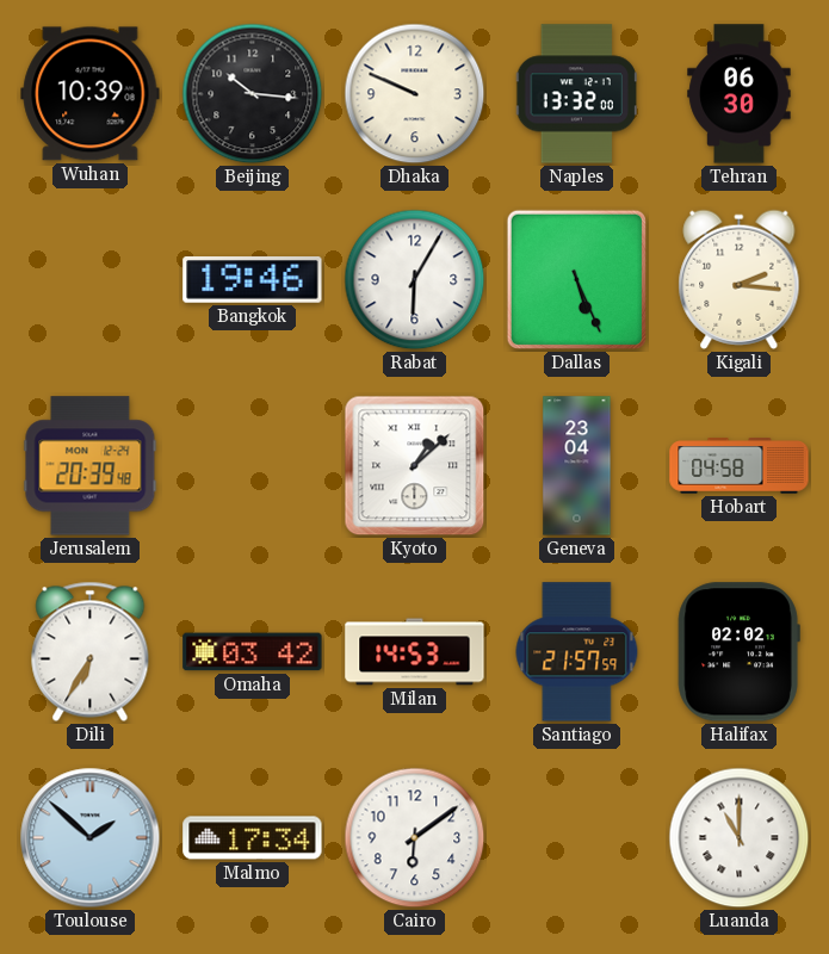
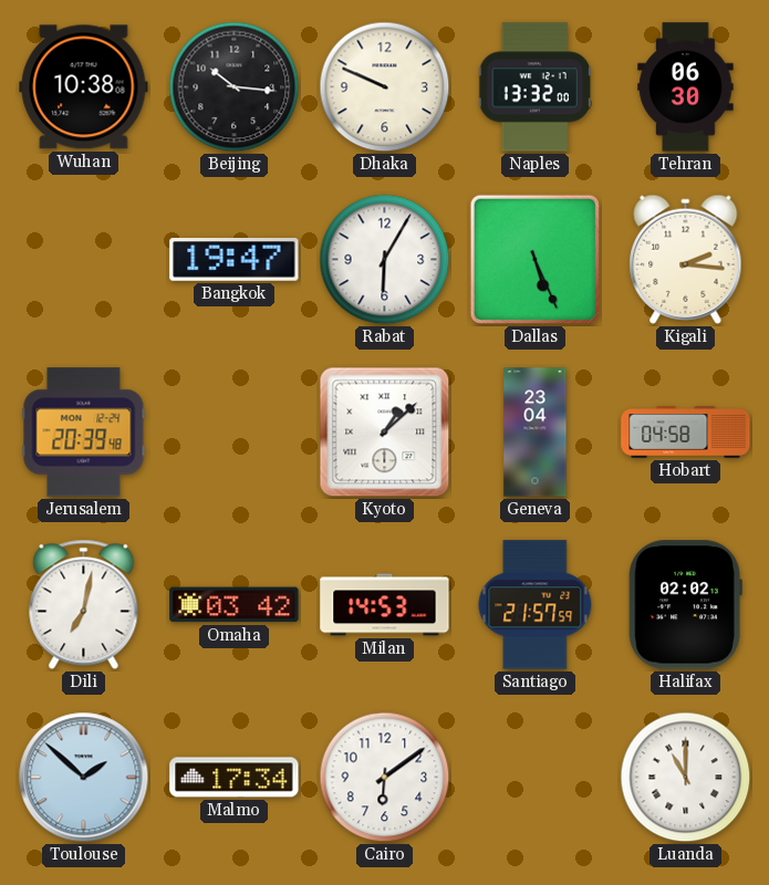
Wuhan: 10:39 -> 10:38
Bangkok: 19:46 -> 19:47
Dili: 6:35 -> 7:02
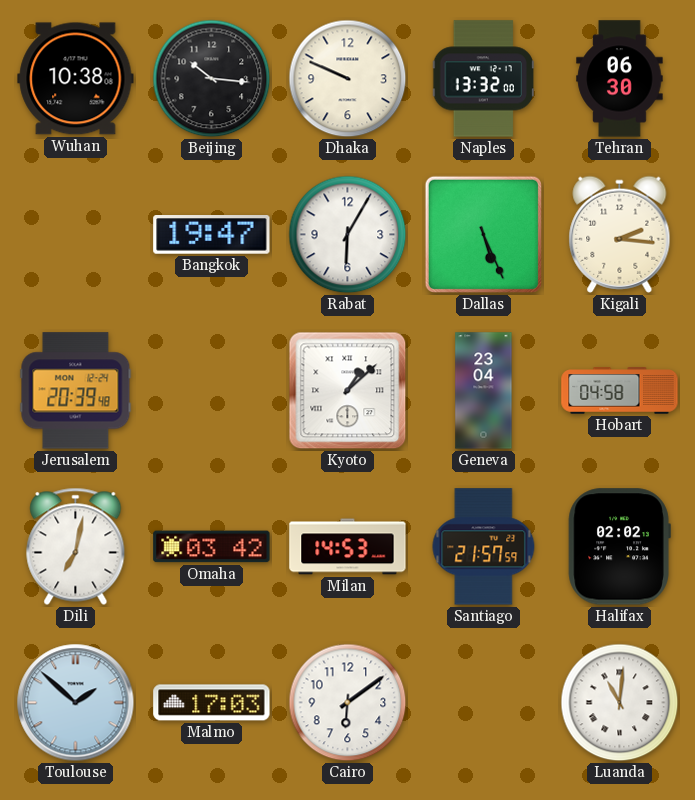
Malmo: 17:34 -> 17:03
Luanda: 11:00 -> 11:01
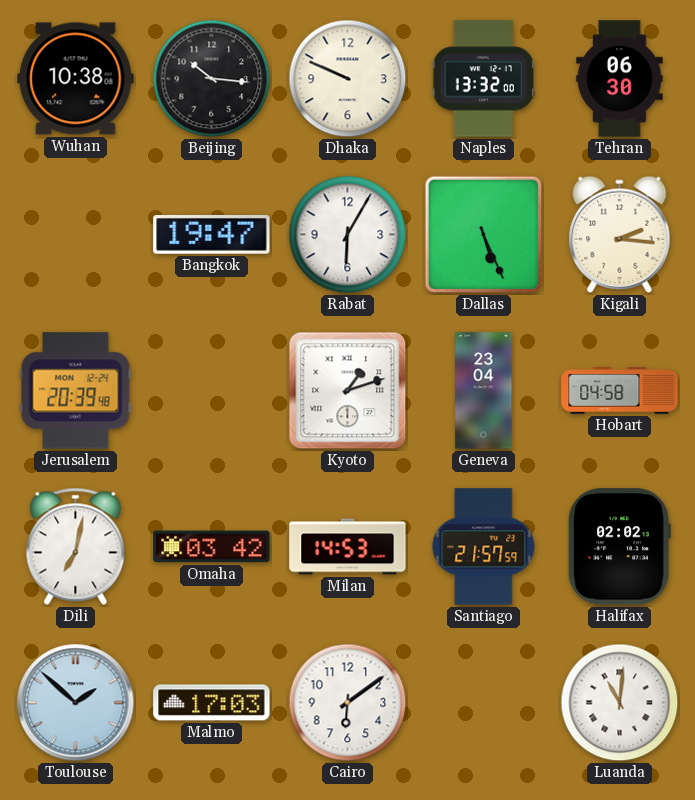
Kyoto: 1:08 -> 1:12
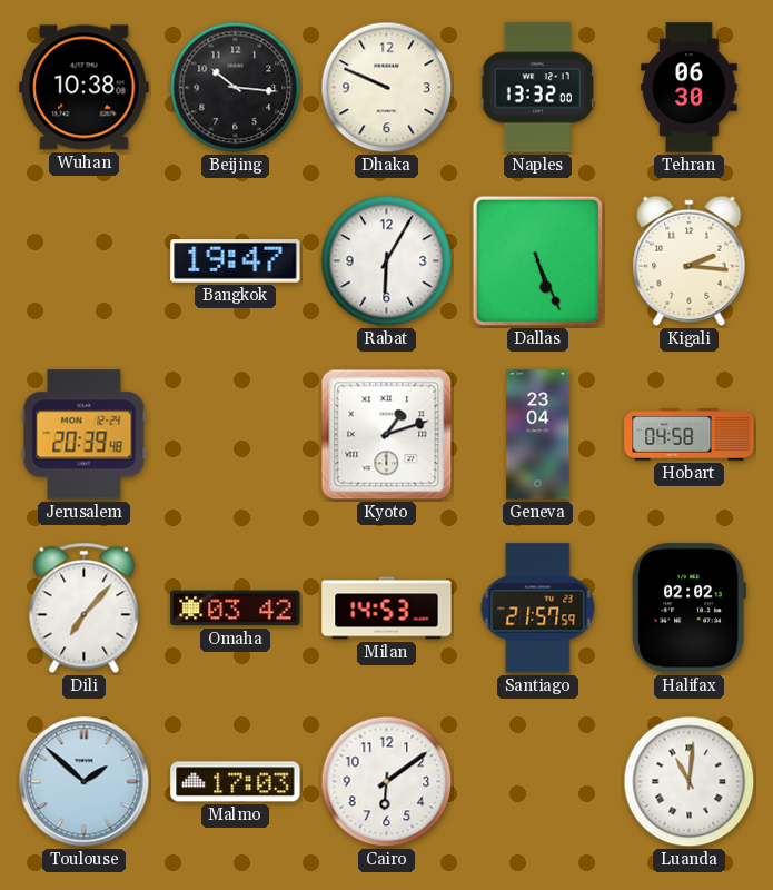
Dili: 7:02 -> 7:07
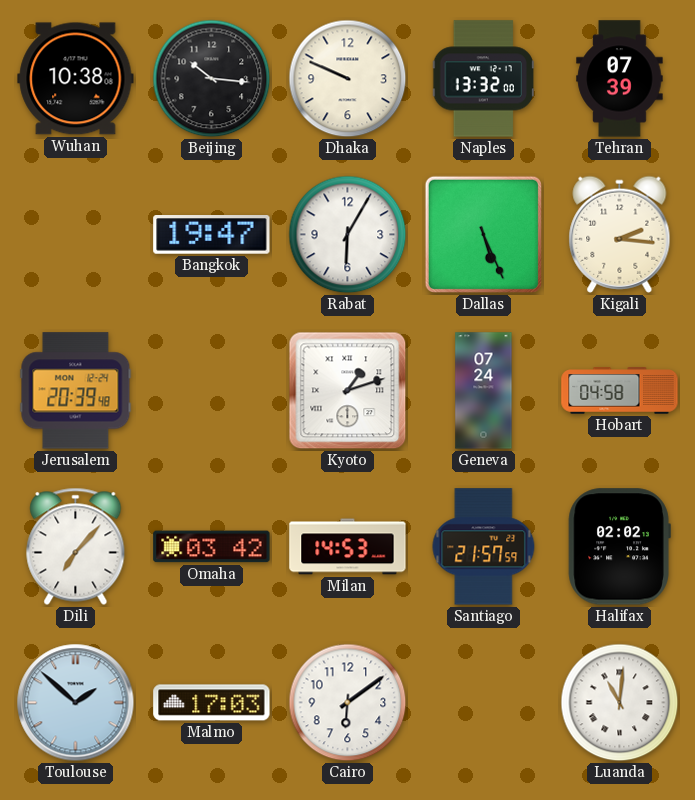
Tehran: 06:30 -> 07:39
Geneva: 23:04 -> 07:24
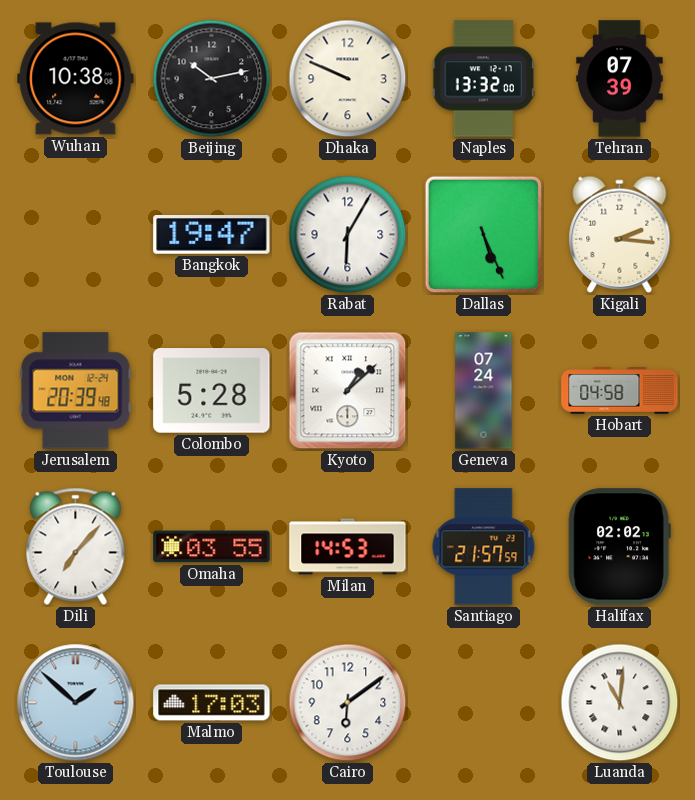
Beijing: 10:16 -> 10:13
Colombo: none -> 5:28
Kyoto: 1:12 -> 1:08
Omaha: 03:42 -> 03:55
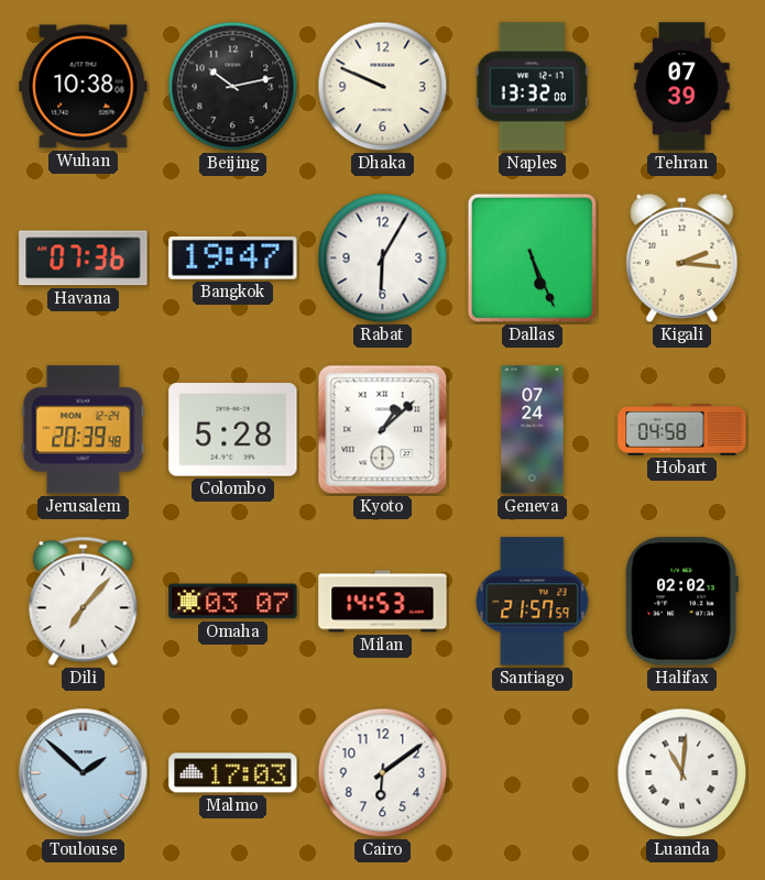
Havana: none -> 07:36
Omaha: 03:55 -> 03:07
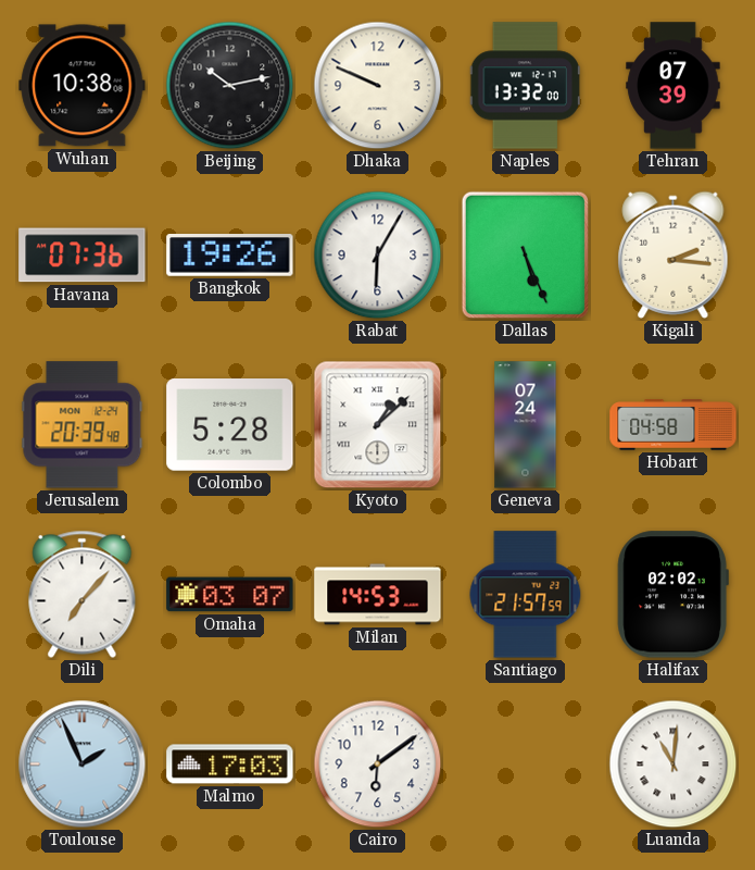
Bangkok: 19:47 -> 19:26
Toulouse: 1:52 -> 1:56
